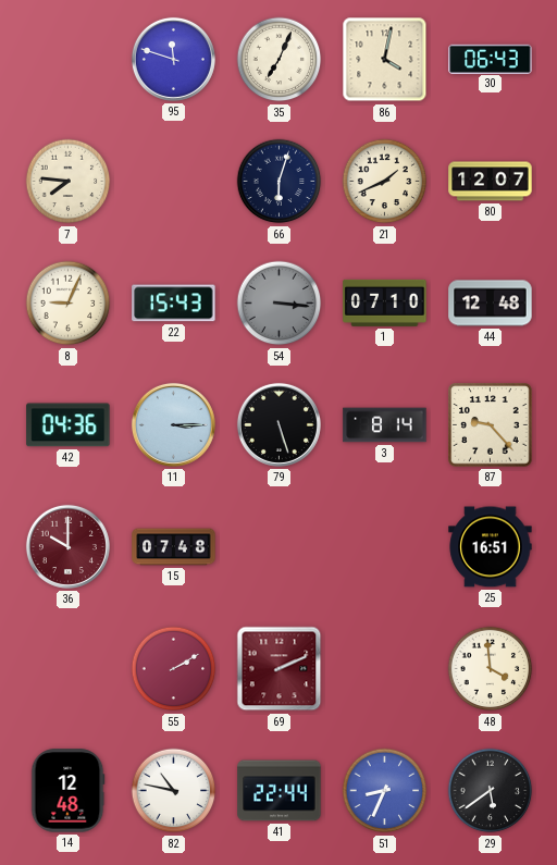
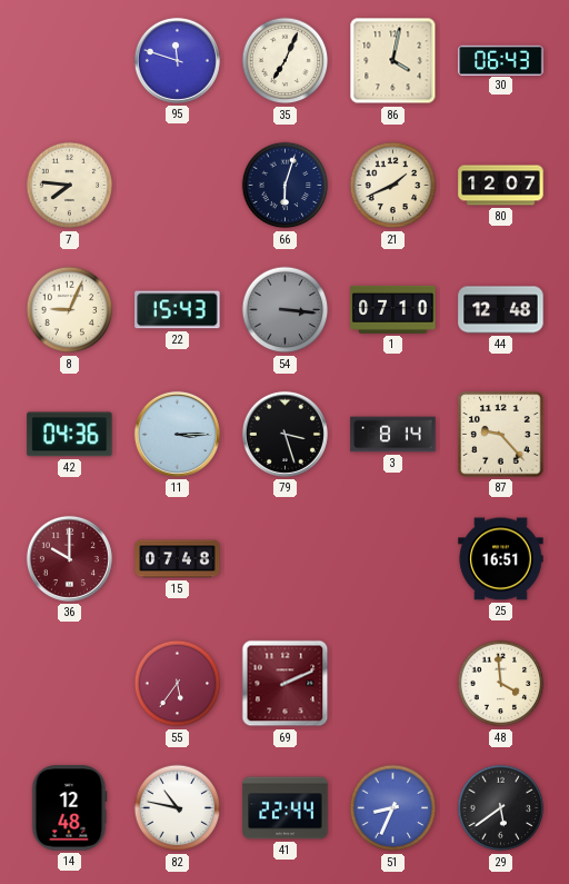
79: 5:27 -> 3:27
55: 2:10 -> 5:36
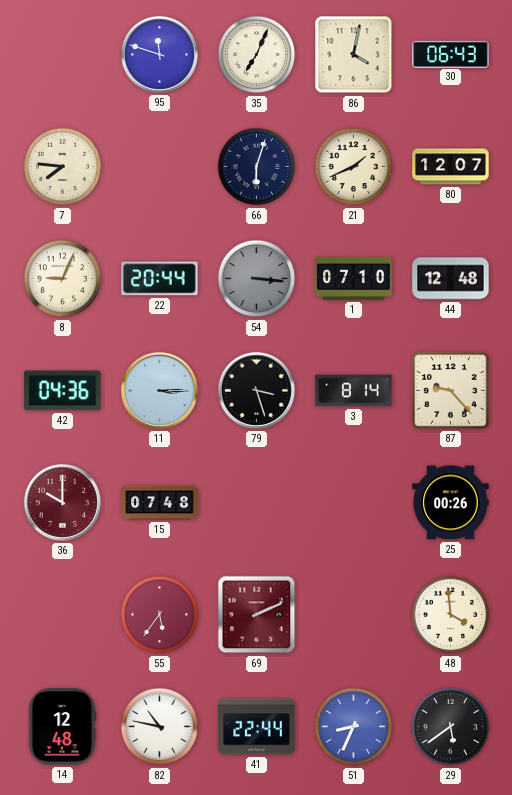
22: 15:43 -> 20:44
25: 16:51 -> 00:26
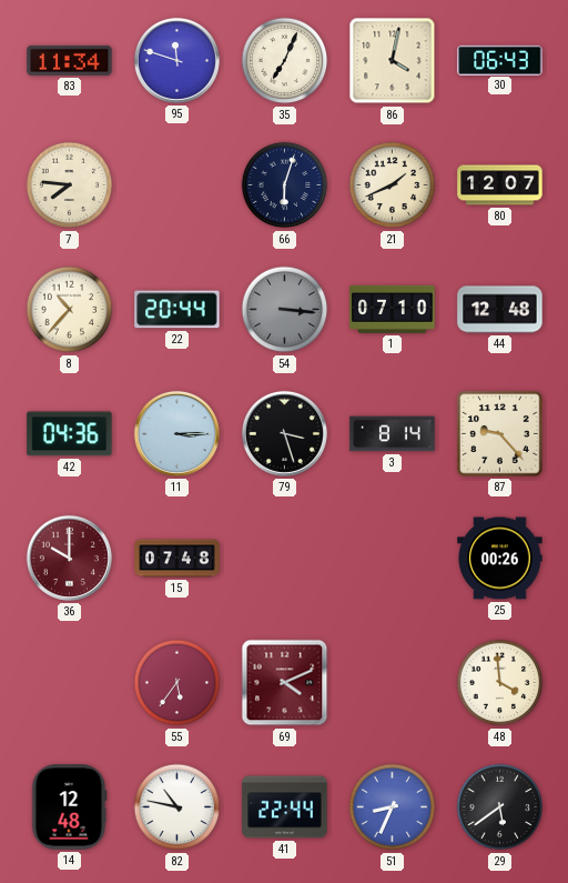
83: none -> 11:34
8: 9:04 -> 10:37
69: 2:11 -> 4:11
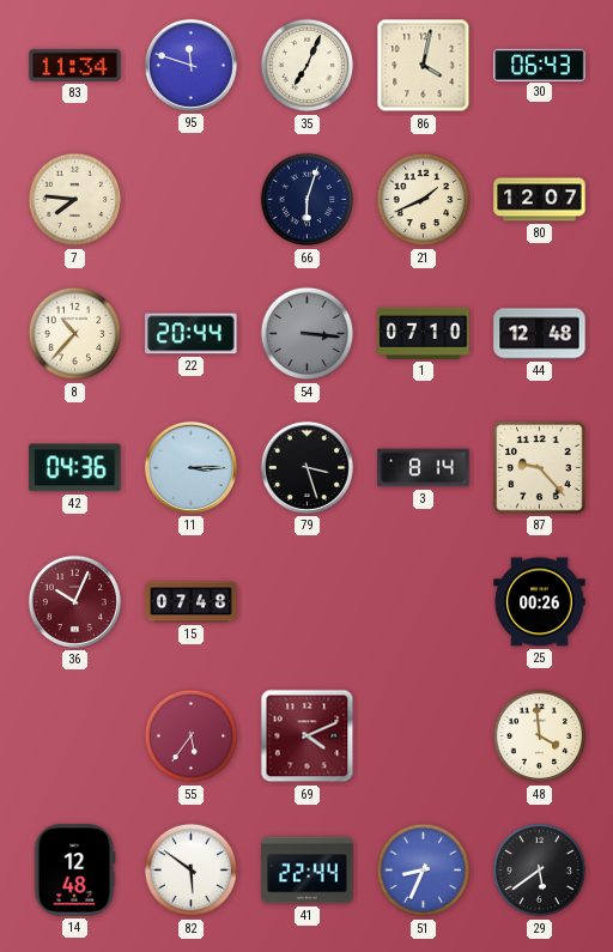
36: 10:00 -> 10:04
82: 10:47 -> 5:51
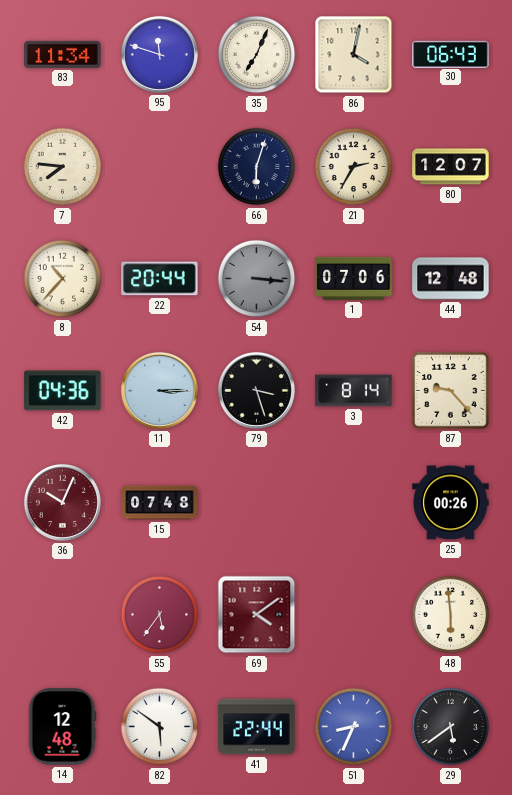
21: 1:41 -> 2:35
1: 07:10 -> 07:06
69: 4:11 -> 4:09
48: 3:59 -> 5:59
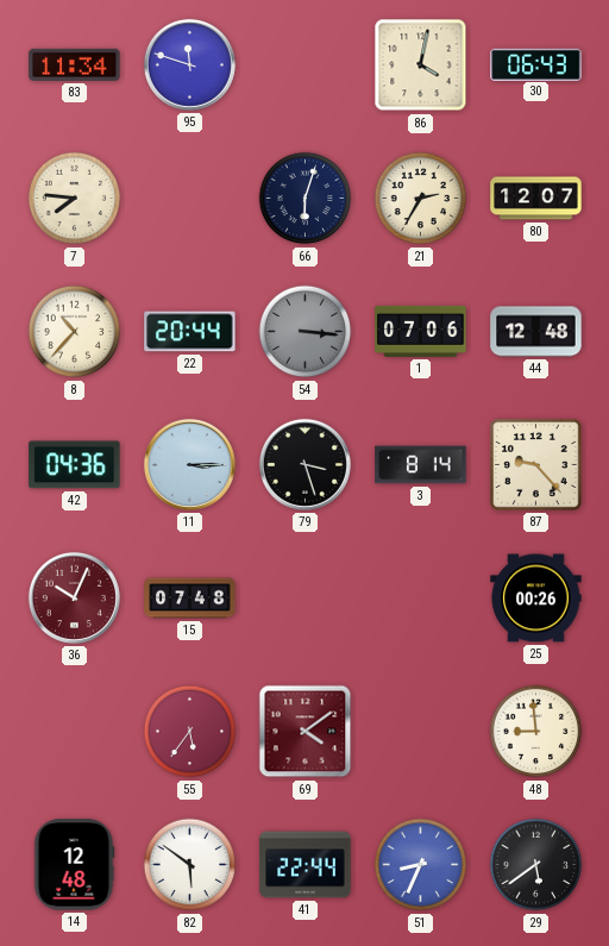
35: 7:04 -> none
48: 5:59 -> 8:59
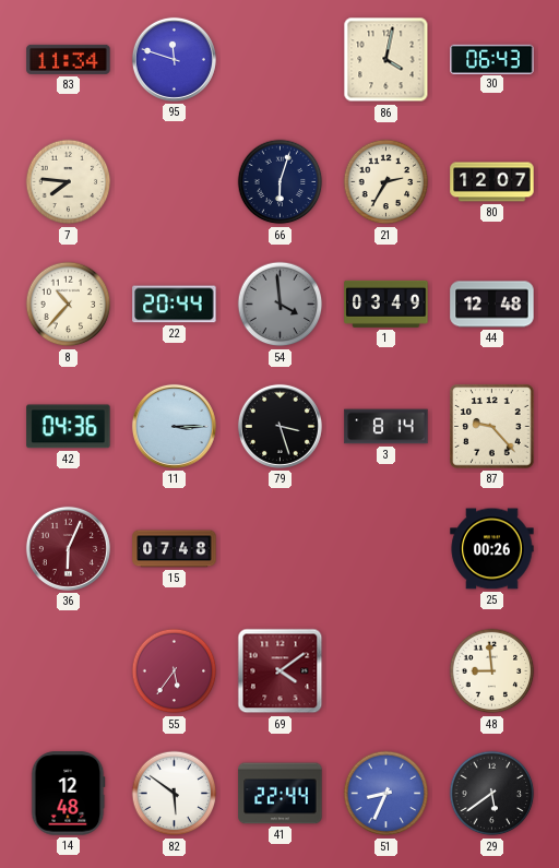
54: 3:16 -> 3:59
1: 07:06 -> 03:49
36: 10:04 -> 6:04
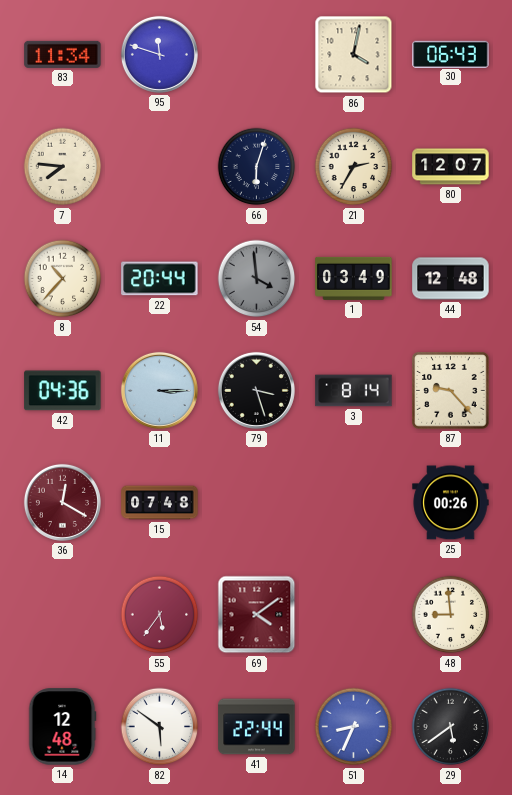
36: 6:04 -> 12:20
